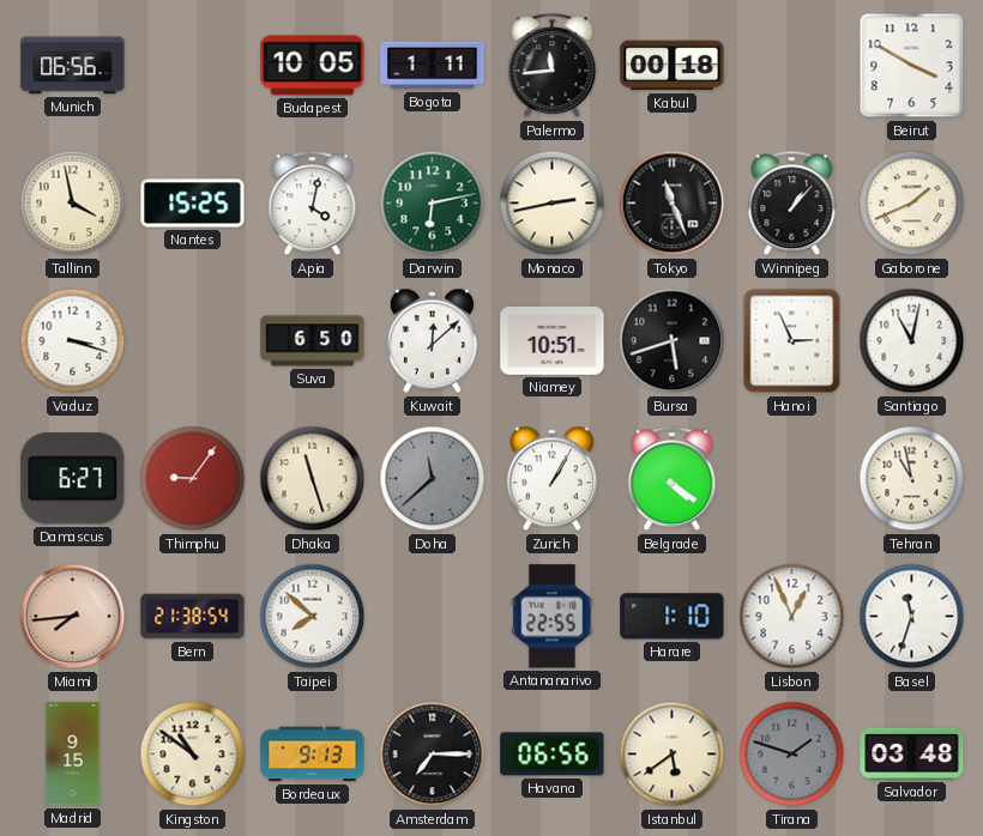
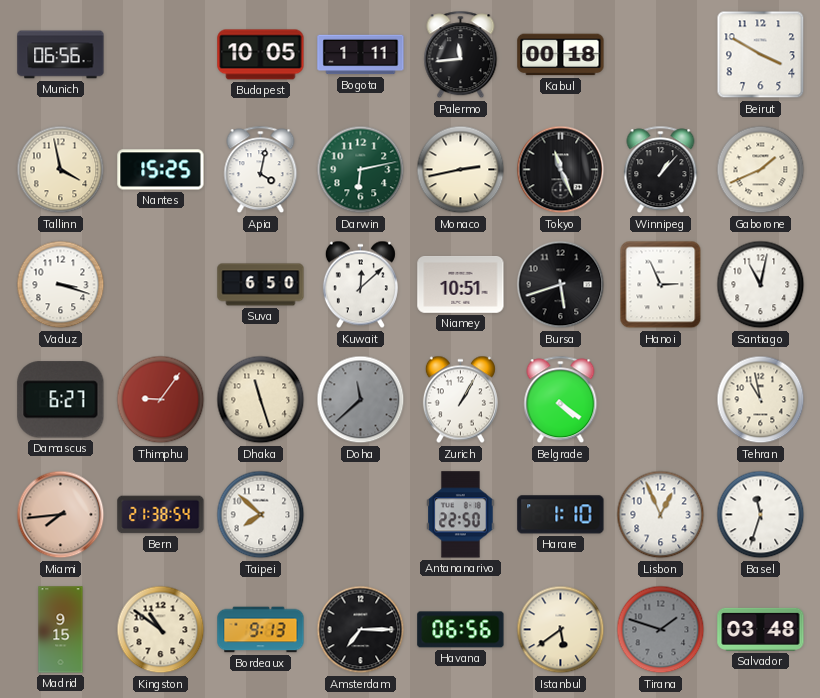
Antananarivo: 22:55 -> 22:50
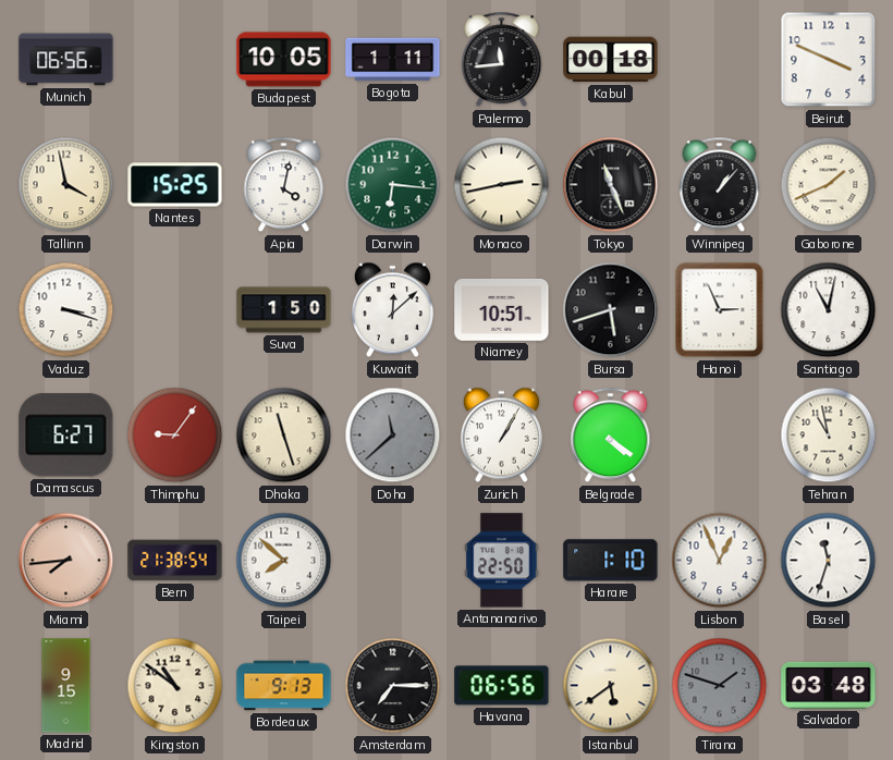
Beirut: 3:50 -> 3:49
Darwin: 6:13 -> 6:16
Suva: 6:50 -> 1:50
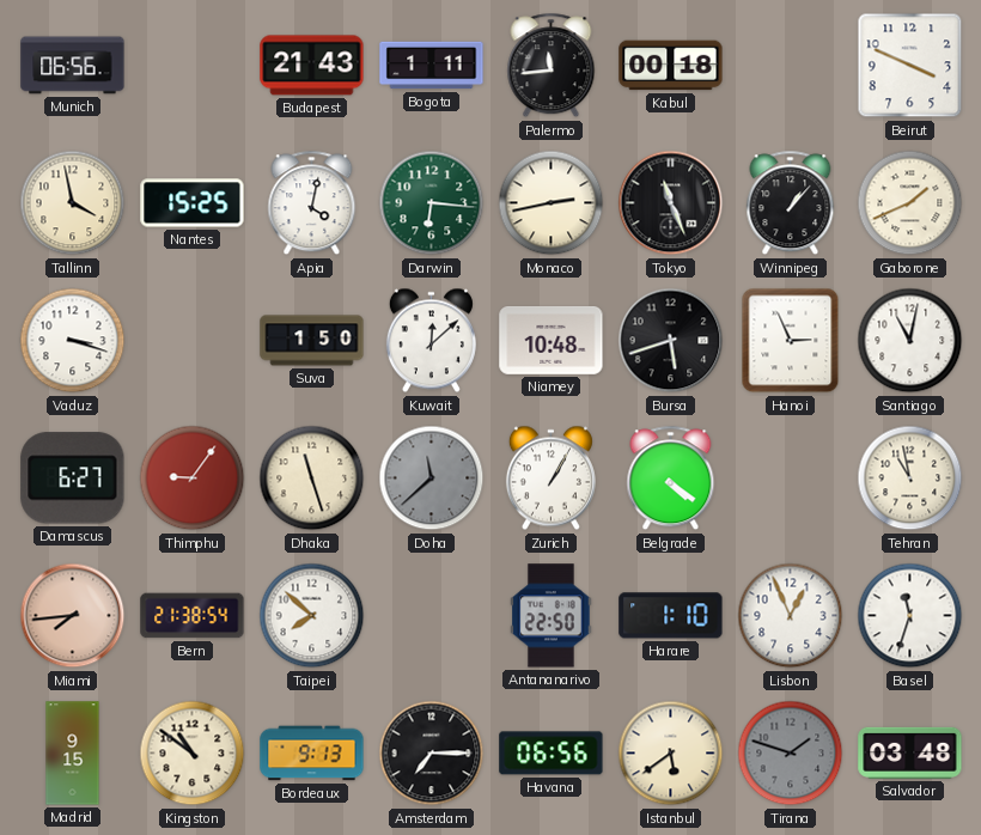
Budapest: 10:05 -> 21:43
Niamey: 10:51 -> 10:48
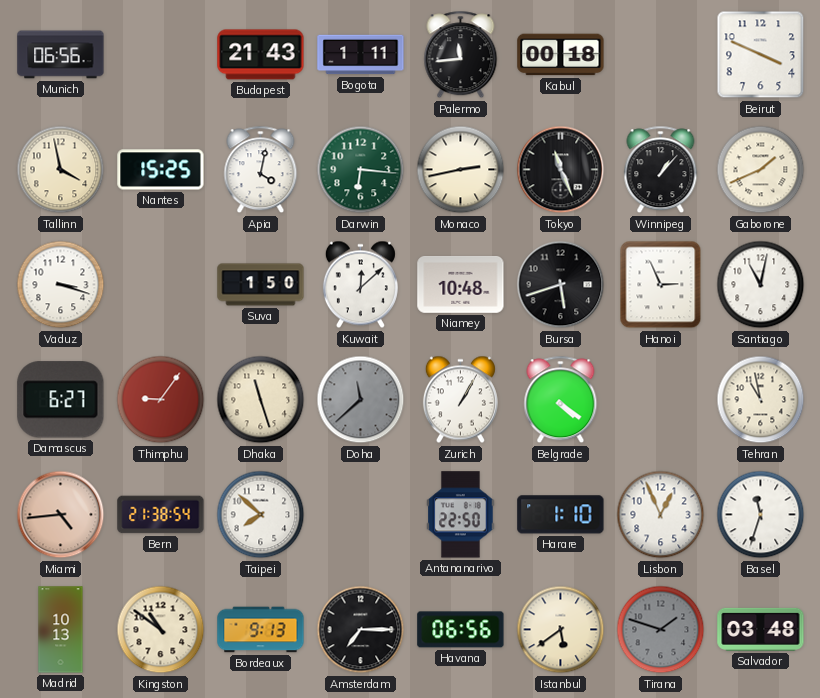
Miami: 7:44 -> 4:44
Madrid: 9:15 -> 10:13
